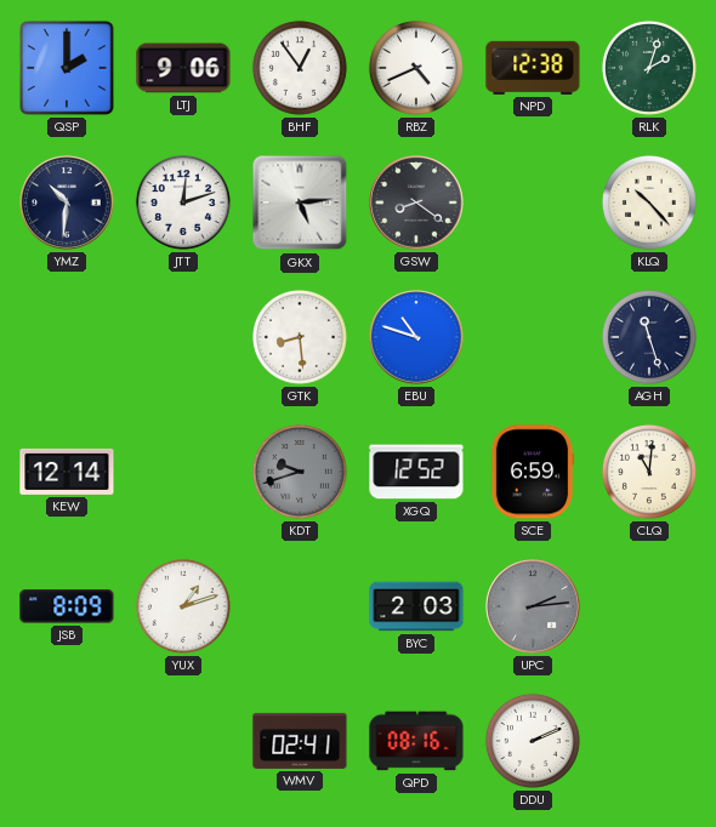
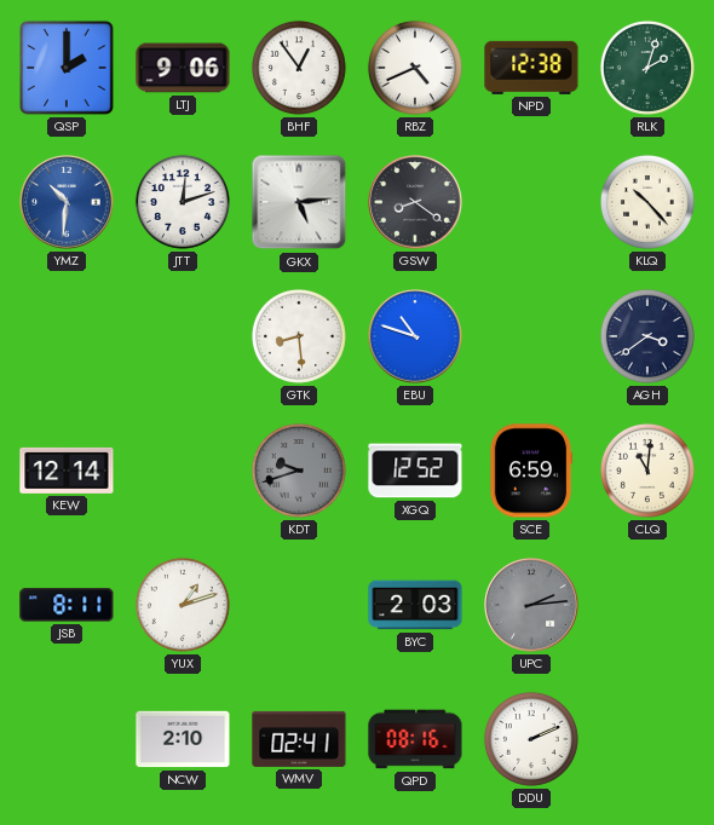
YMZ dial: navy -> blue
AGH: 11:27 -> 3:39
JSB: 8:09 -> 8:11
NCW: none -> 2:10
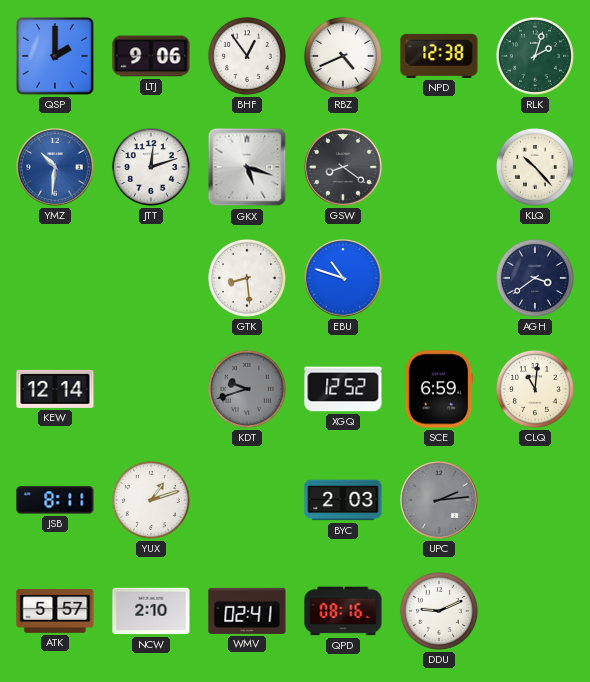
GKX: 5:14 -> 5:18
ATK: none -> 5:57
DDU: 2:11 -> 9:11
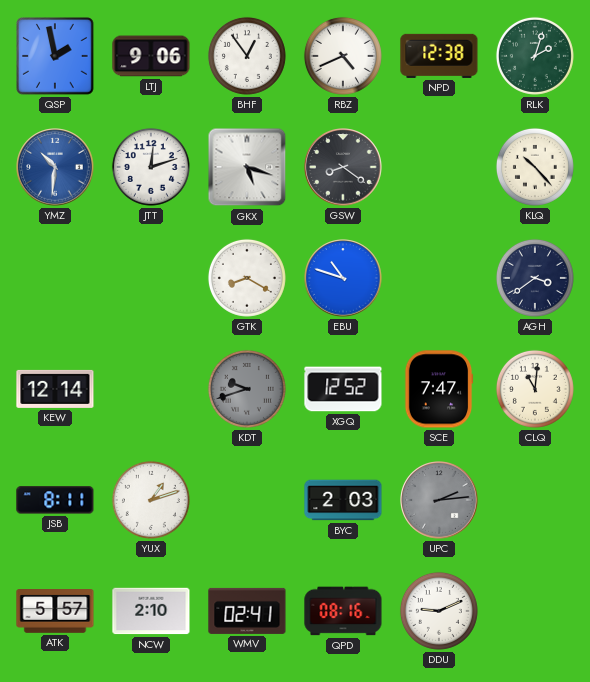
QSP: 2:00 -> 1:58
GTK: 8:29 -> 8:20
SCE: 6:59 -> 7:47
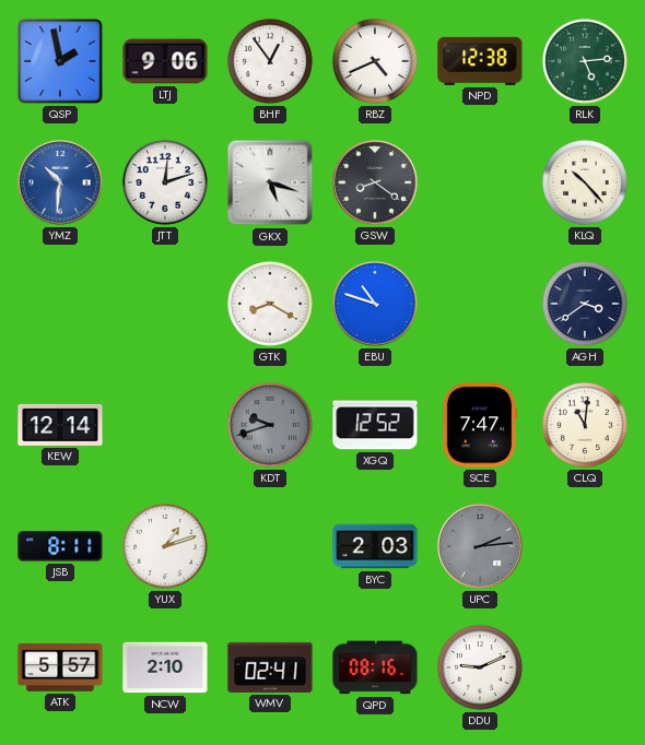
RLK: 2:03 -> 5:14
